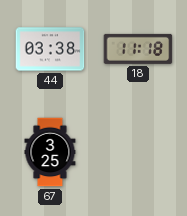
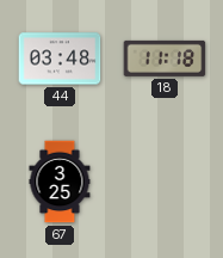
44: 03:38 -> 03:48
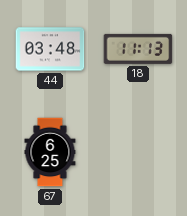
18: 11:18 -> 11:13
67: 3:25 -> 6:25
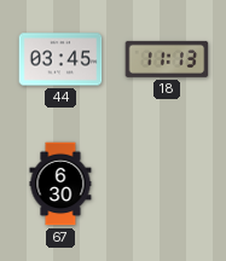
44: 03:48 -> 03:45
67: 6:25 -> 6:30
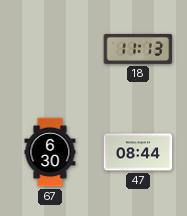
44: 03:45 -> none
47: none -> 08:44
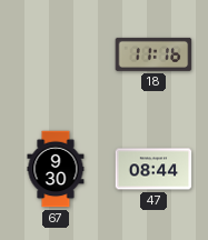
18: 11:13 -> 11:16
67: 6:30 -> 9:30
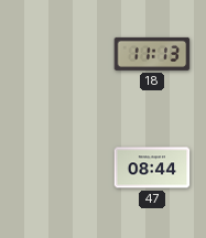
18: 11:16 -> 11:13
67: 9:30 -> none
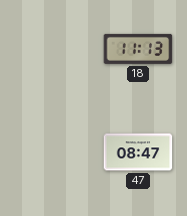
47: 08:44 -> 08:47
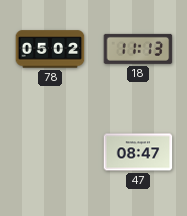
78: none -> 05:02
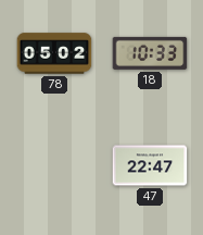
18: 11:13 -> 10:33
47: 08:47 -> 22:47
